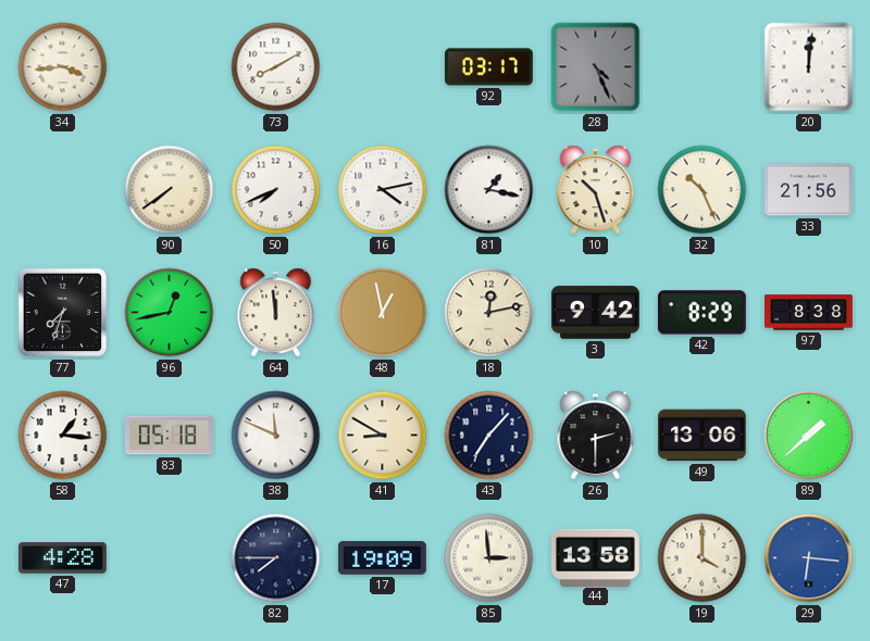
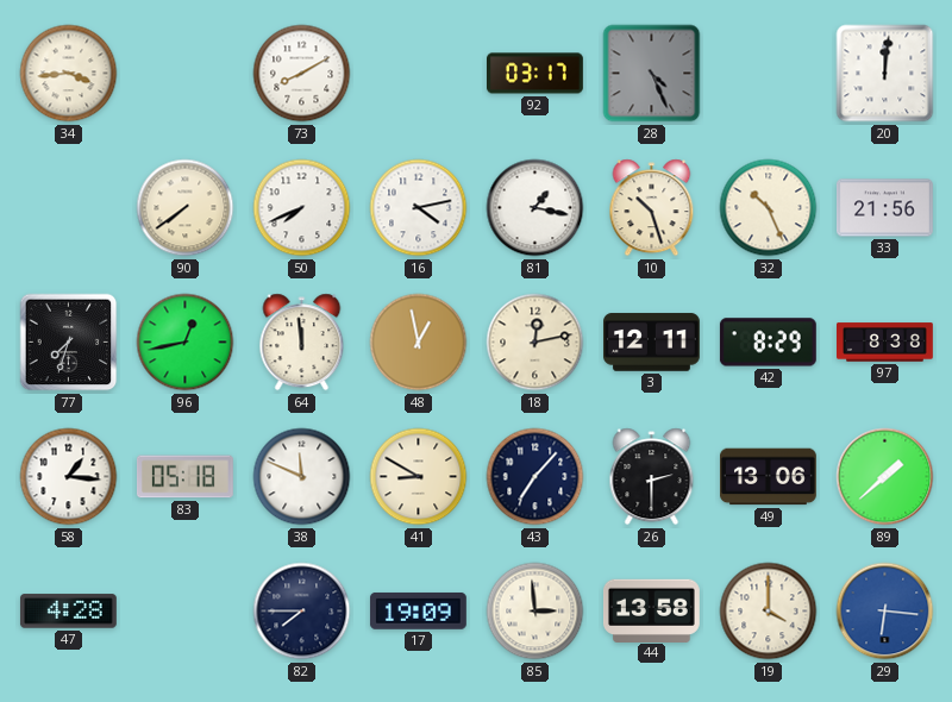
3: 9:42 -> 12:11
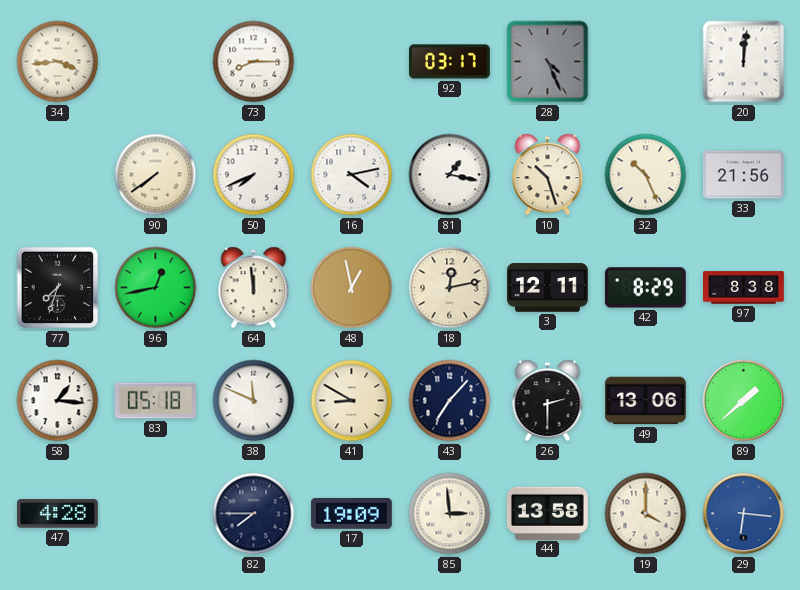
73: 8:10 -> 8:15
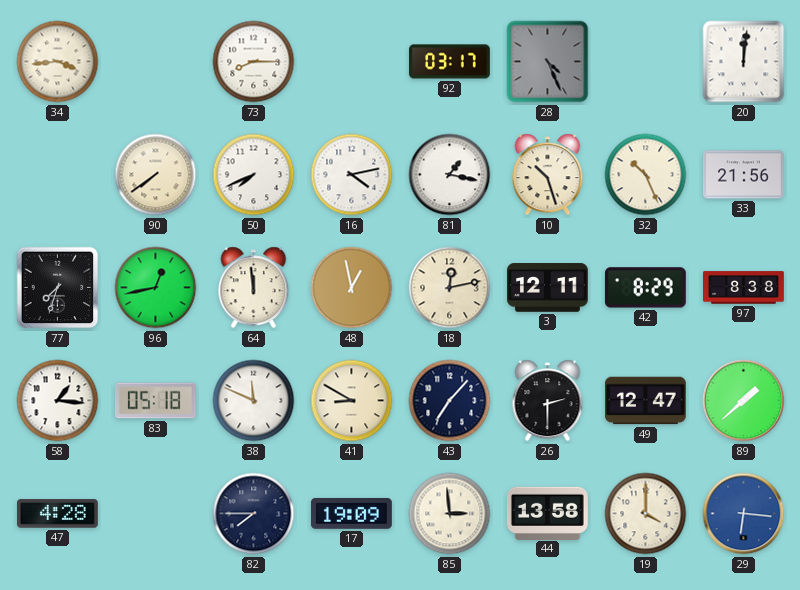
49: 13:06 -> 12:47
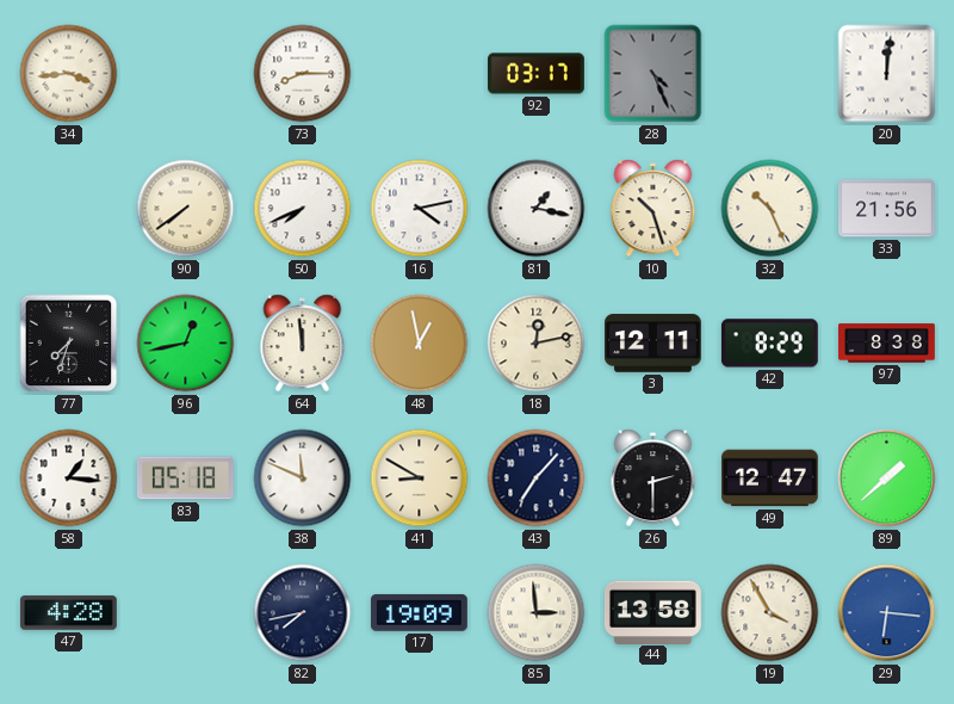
82: 7:45 -> 7:43
19: 4:00 -> 3:55
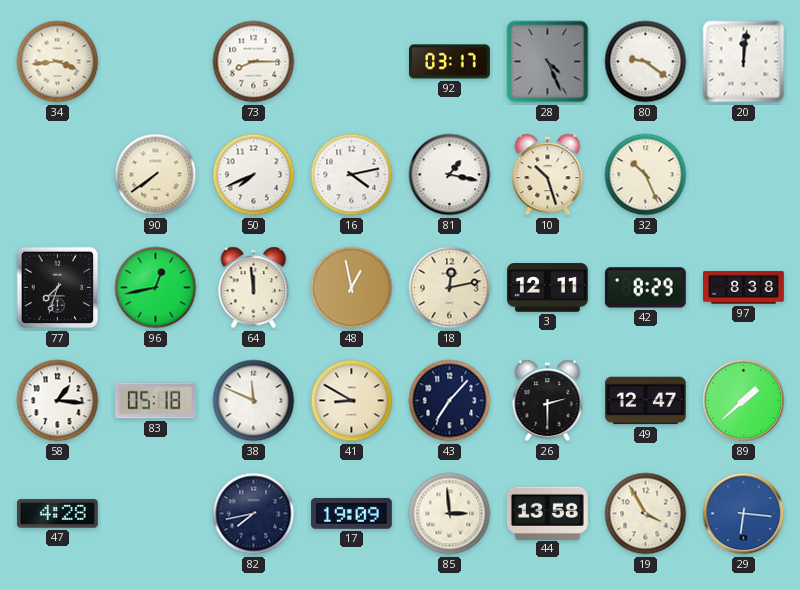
80: none -> 9:21
33: 21:56 -> none
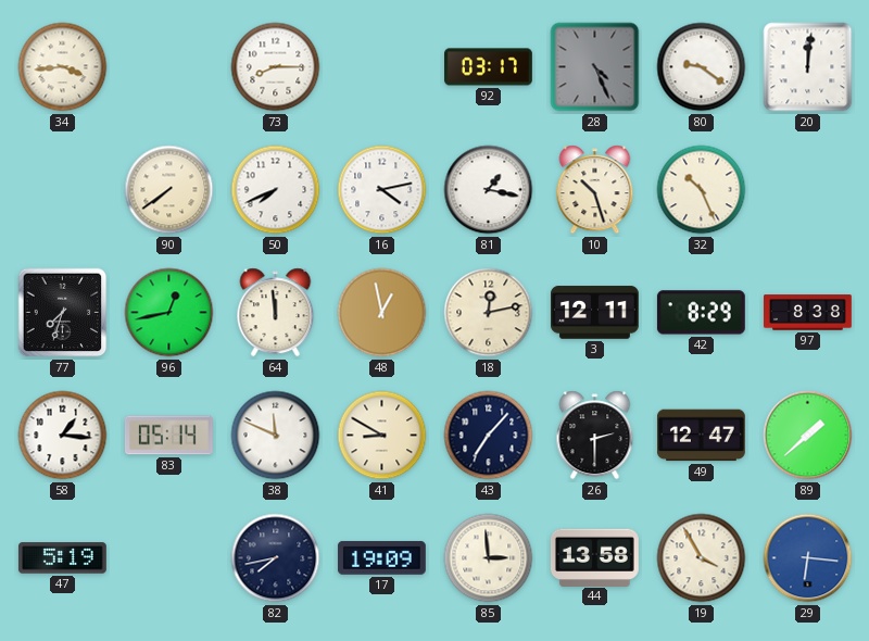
83: 05:18 -> 05:14
47: 4:28 -> 5:19
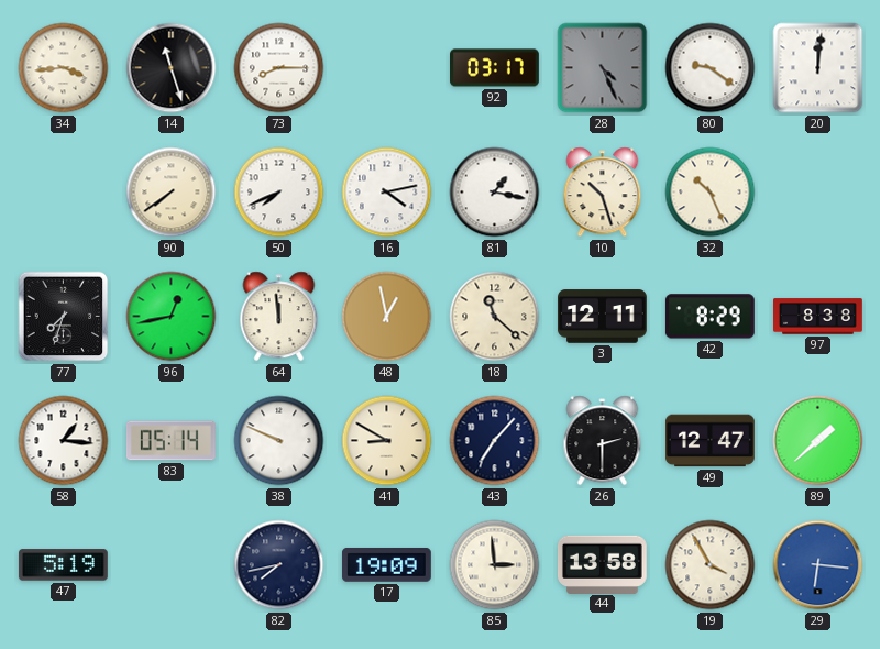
14: none -> 11:27
18: 12:13 -> 11:22
38: 11:49 -> 9:49
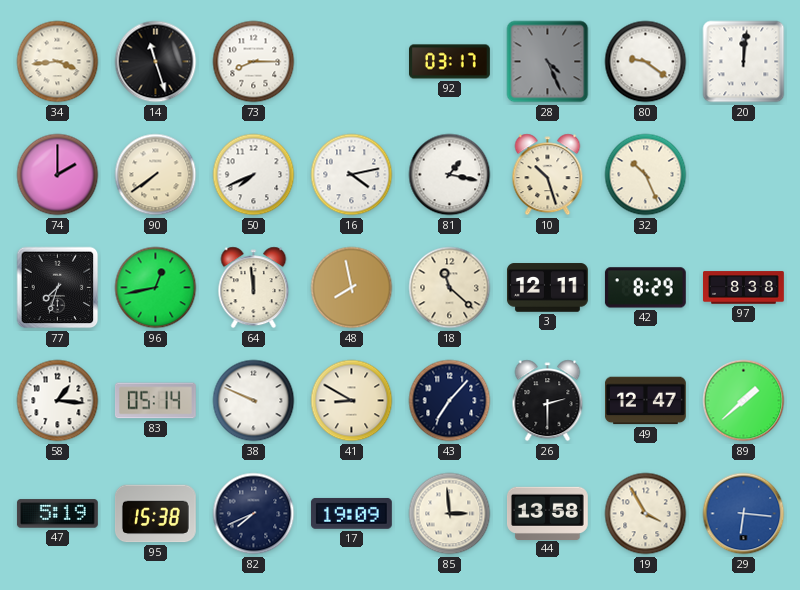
74: none -> 2:00
48: 12:58 -> 7:58
95: none -> 15:38
82: 7:43 -> 7:41
